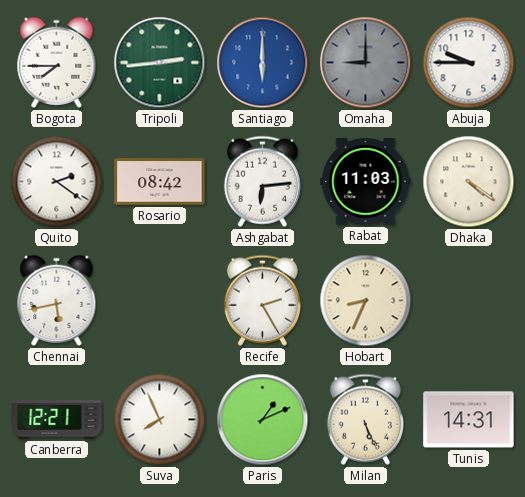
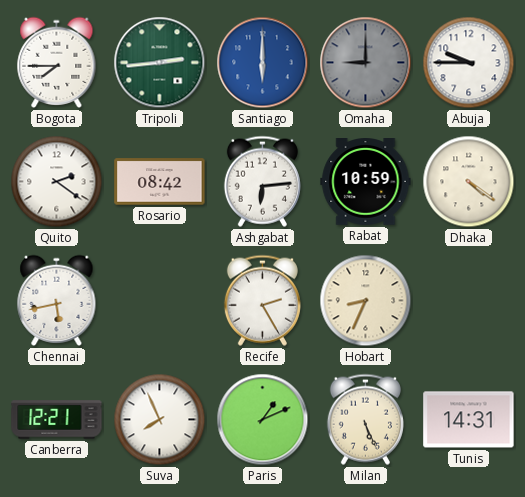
Rabat: 11:03 -> 10:59
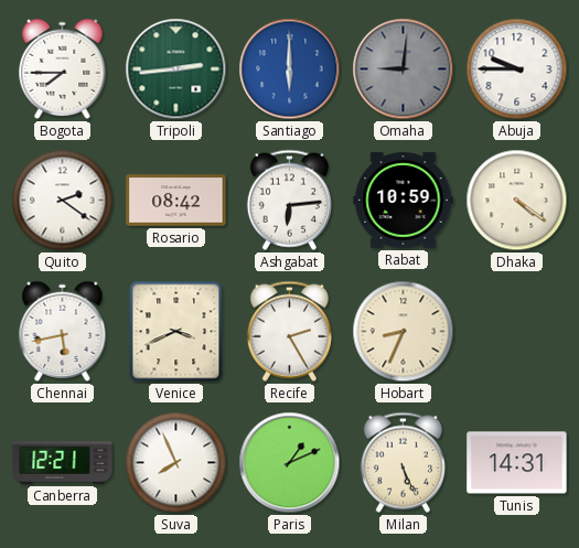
Omaha: 9:00 -> 9:01
Venice: none -> 3:41
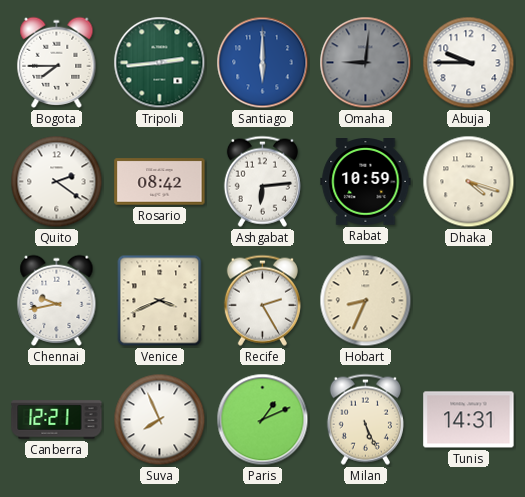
Dhaka: 4:21 -> 4:18
Chennai: 5:43 -> 9:43
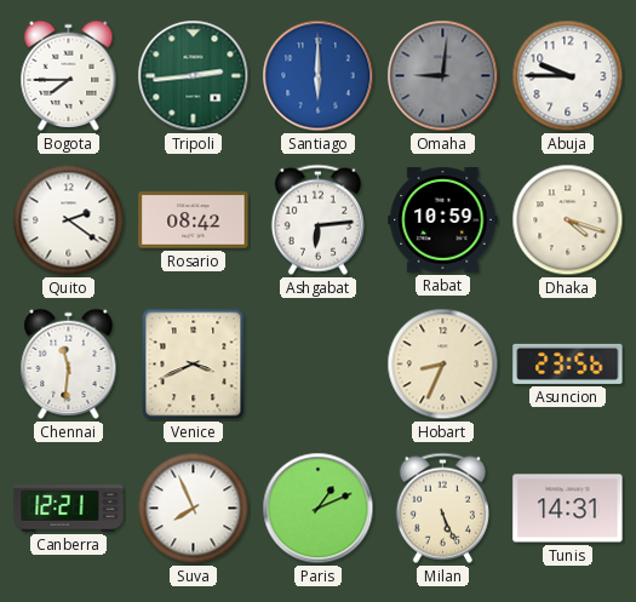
Chennai: 9:43 -> 11:31
Recife: 2:25 -> none
Asuncion: none -> 23:56
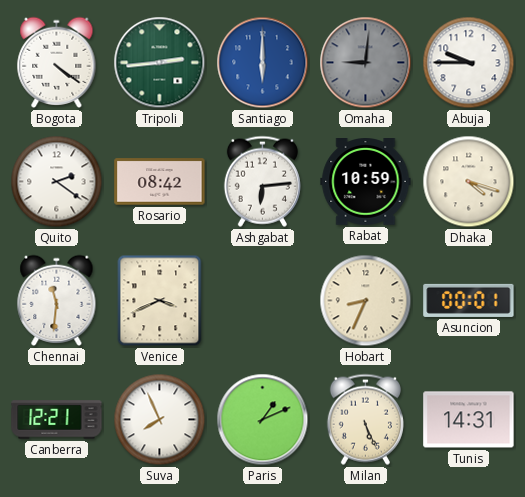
Bogota: 7:45 -> 4:21
Asuncion: 23:56 -> 00:01
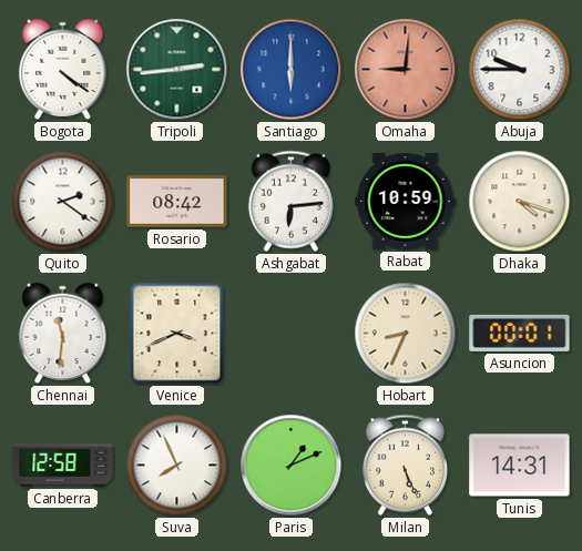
Omaha dial: grey -> salmon
Canberra: 12:21 -> 12:58
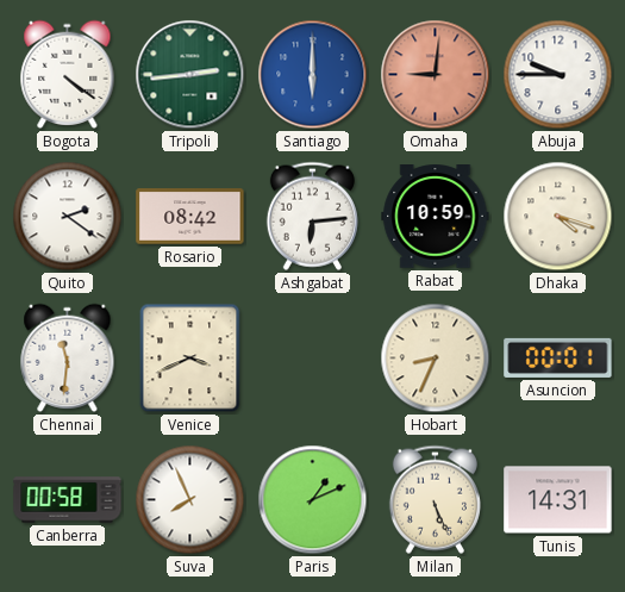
Canberra: 12:58 -> 00:58
